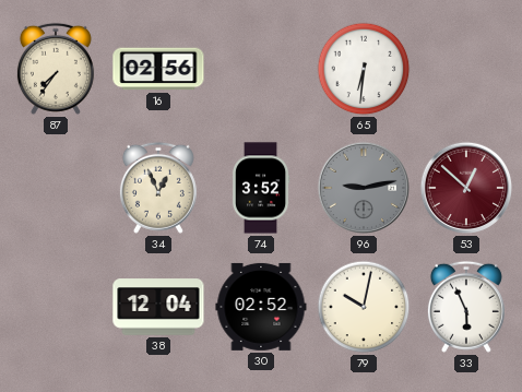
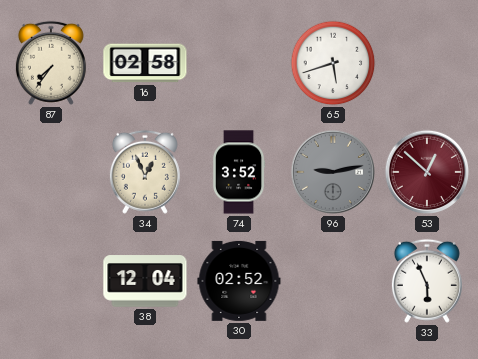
16: 02:56 -> 02:58
65: 6:31 -> 5:42
79: 10:02 -> none
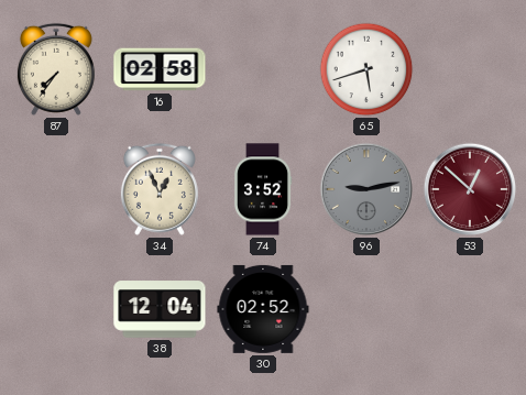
33: 5:56 -> none
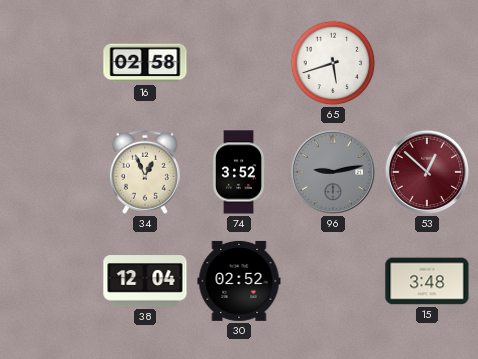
87: 7:36 -> none
15: none -> 3:48
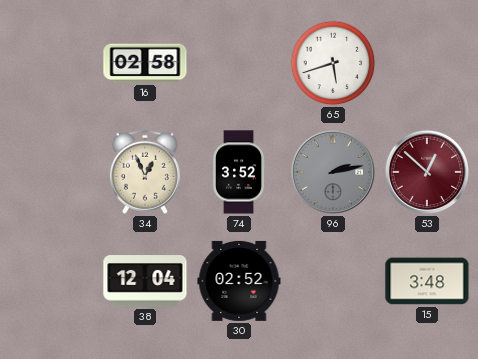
96: 9:13 -> 2:13
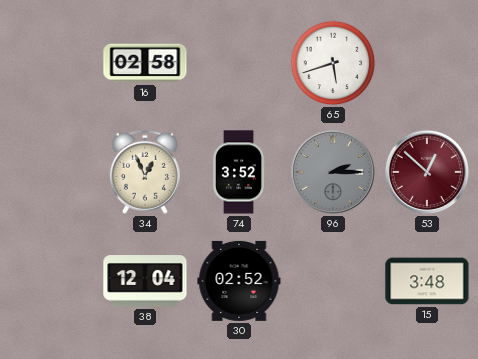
96: 2:13 -> 2:15
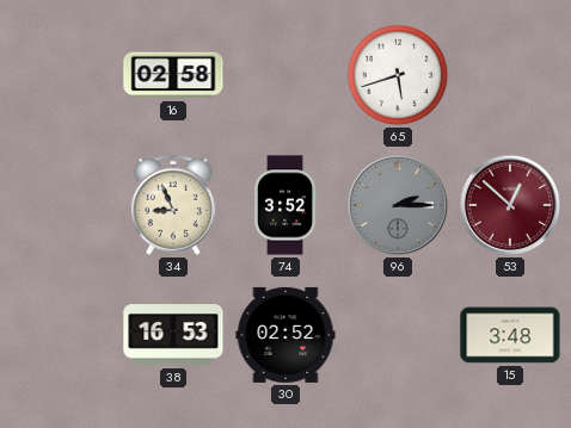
34: 12:56 -> 8:56
38: 12:04 -> 16:53
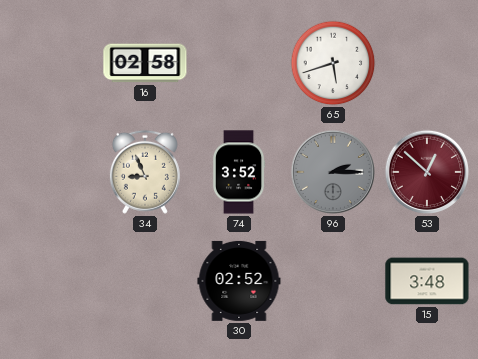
38: 16:53 -> none
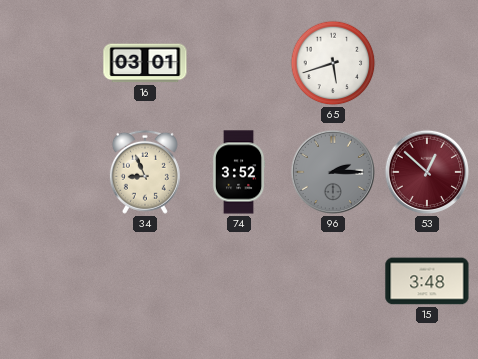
16: 02:58 -> 03:01
30: 02:52 -> none
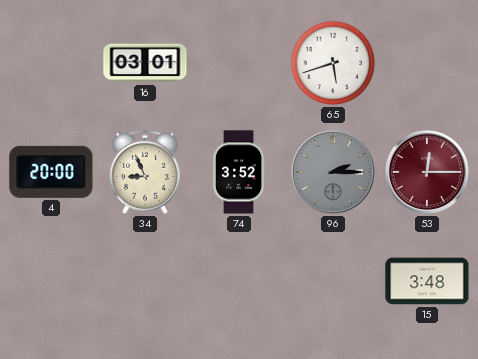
4: none -> 20:00
53: 12:52 -> 12:15
